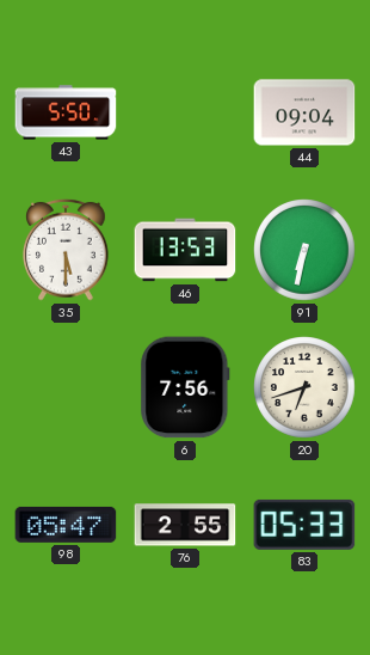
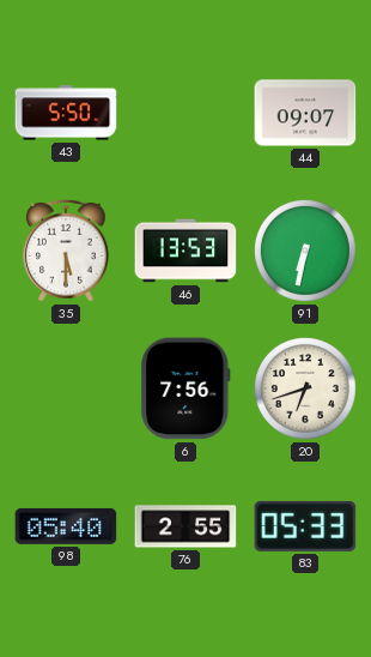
44: 09:04 -> 09:07
98: 05:47 -> 05:40
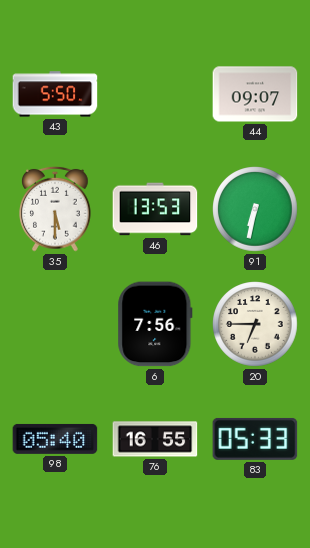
20: 6:42 -> 6:45
76: 2:55 -> 16:55
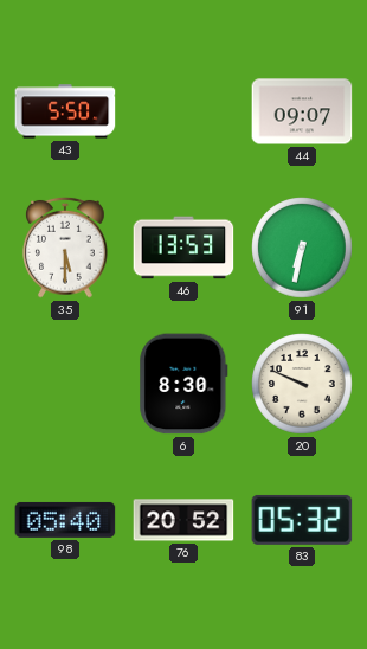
6: 7:56 -> 8:30
20: 6:45 -> 9:49
76: 16:55 -> 20:52
83: 05:33 -> 05:32
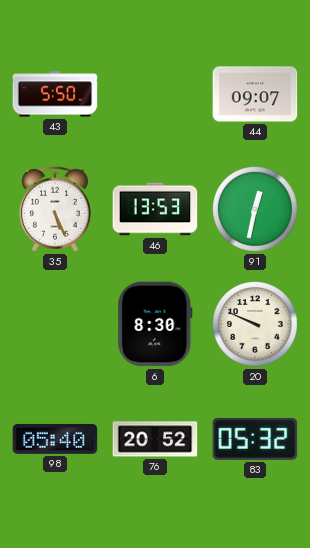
35: 5:30 -> 5:26
91: 6:32 -> 12:32
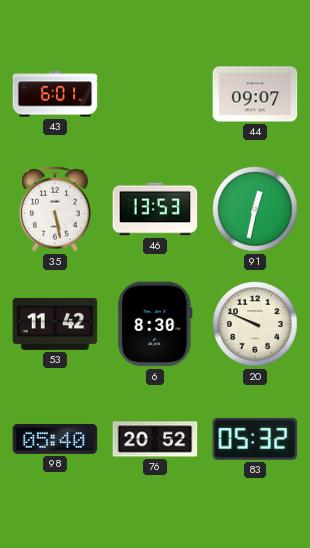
43: 5:50 -> 6:01
35: 5:26 -> 5:28
53: none -> 11:42
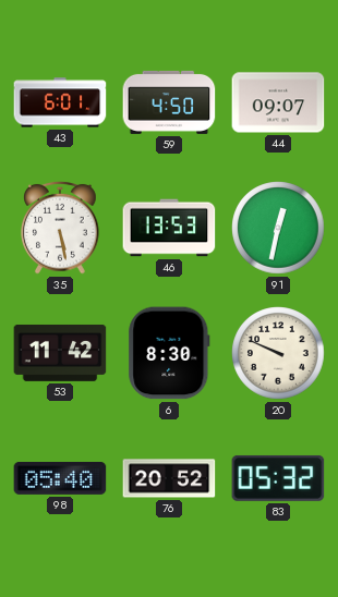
59: none -> 4:50
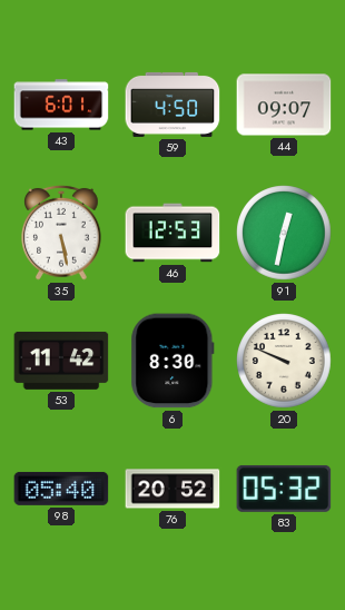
46: 13:53 -> 12:53
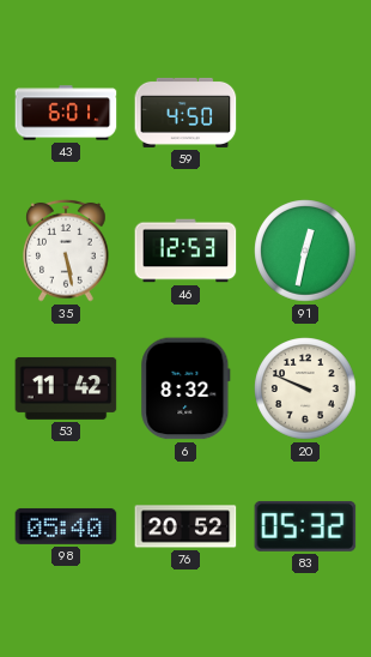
44: 09:07 -> none
6: 8:30 -> 8:32
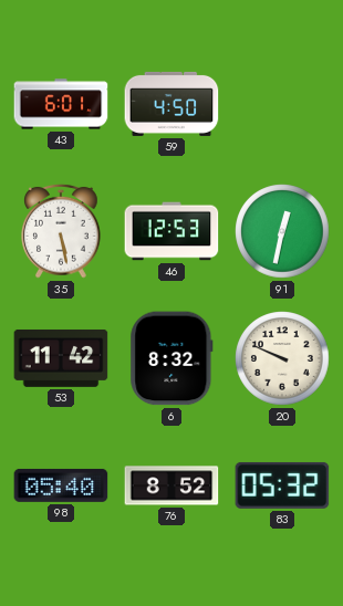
76: 20:52 -> 8:52
